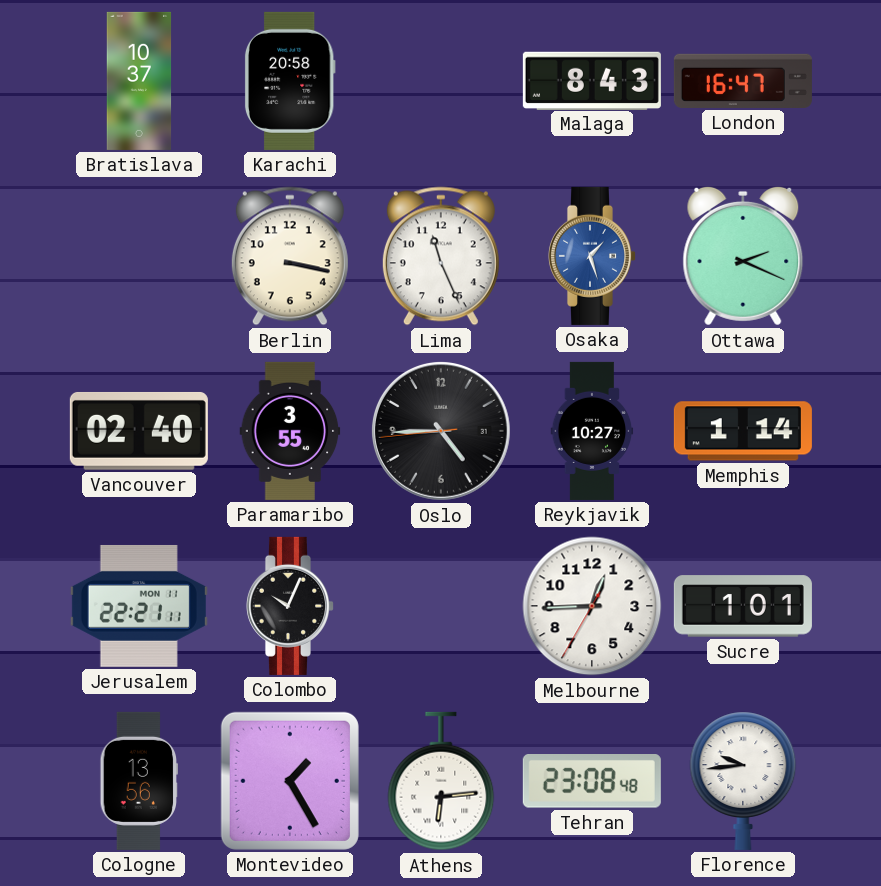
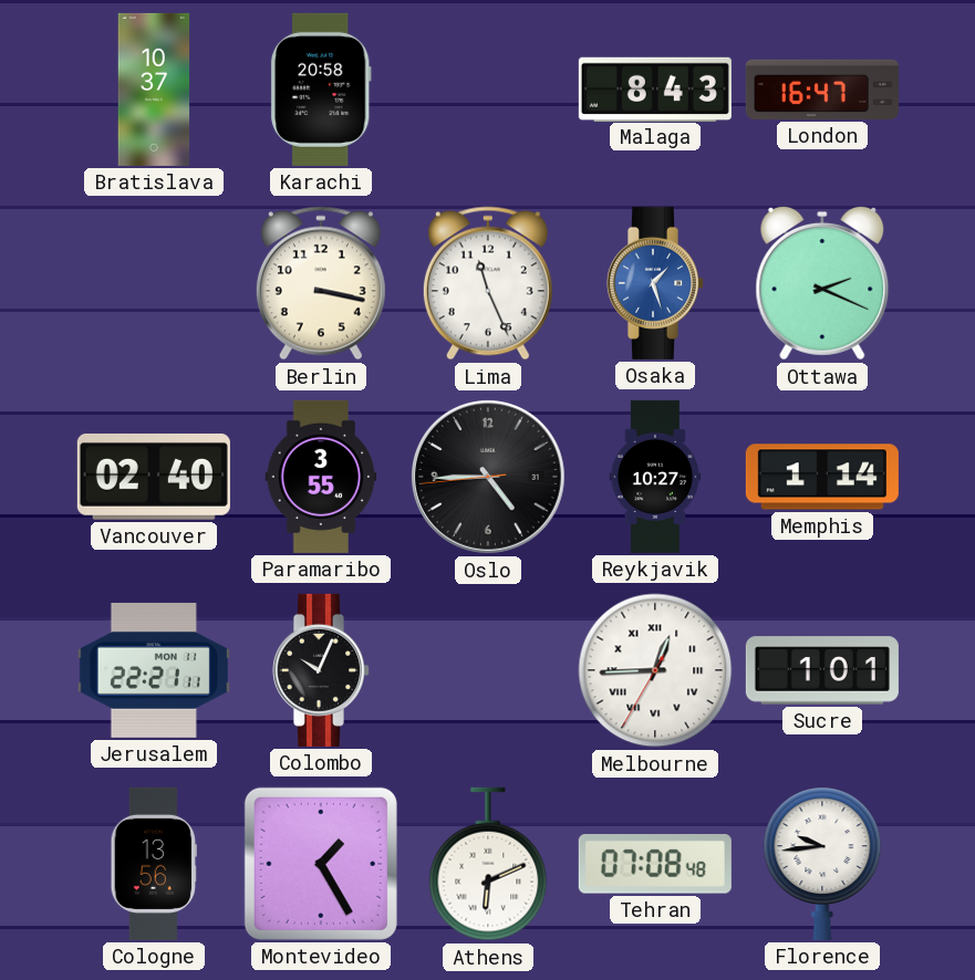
Melbourne numerals: Arabic -> Roman
Athens: 6:14 -> 6:11
Tehran: 23:08 -> 07:08
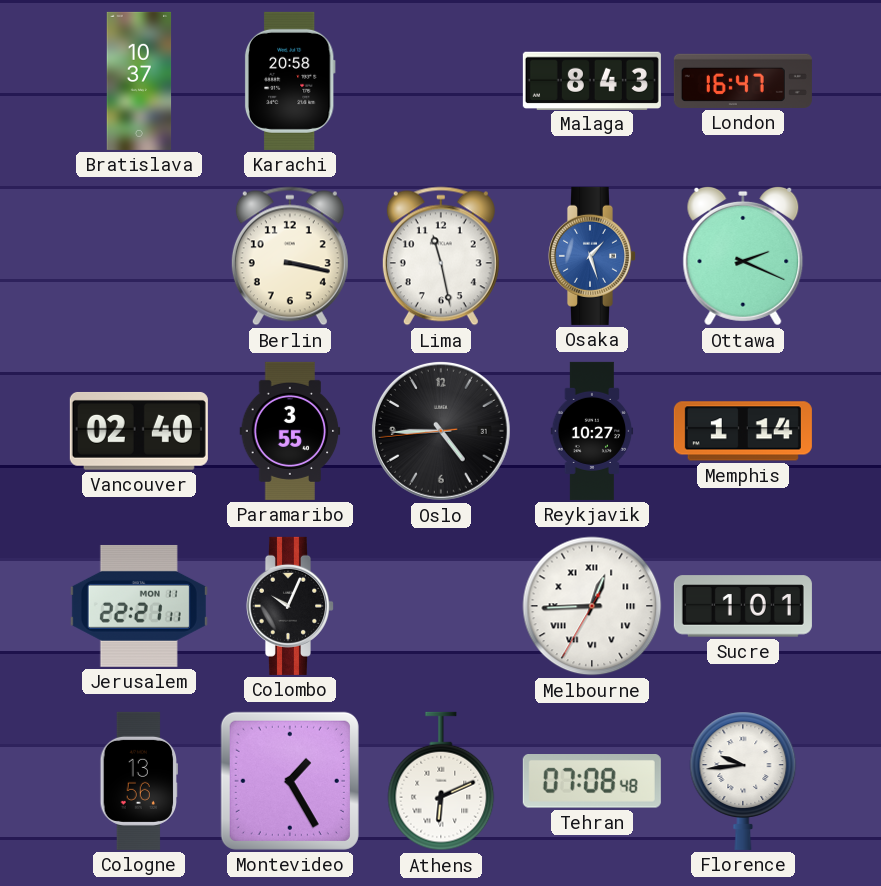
Lima: 11:26 -> 11:28
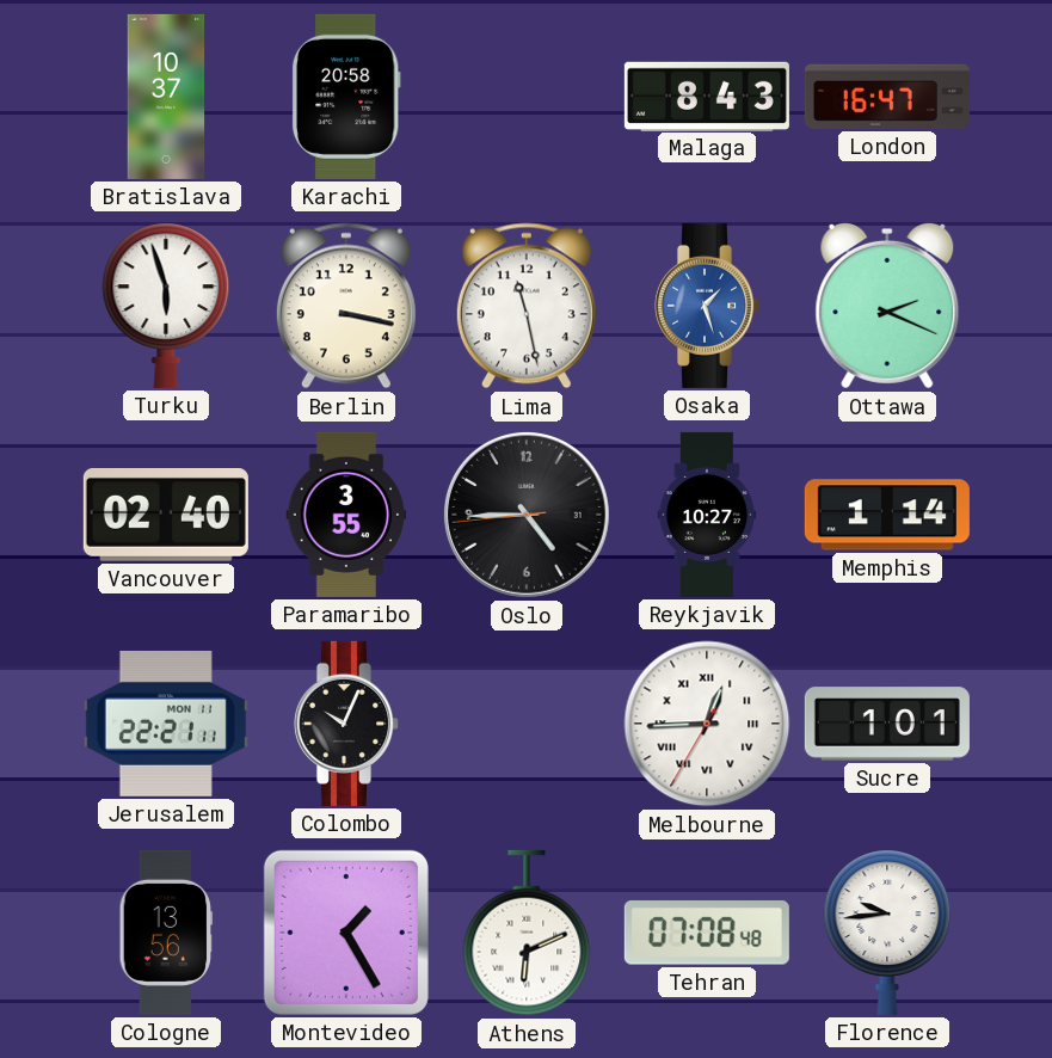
Turku: none -> 5:57
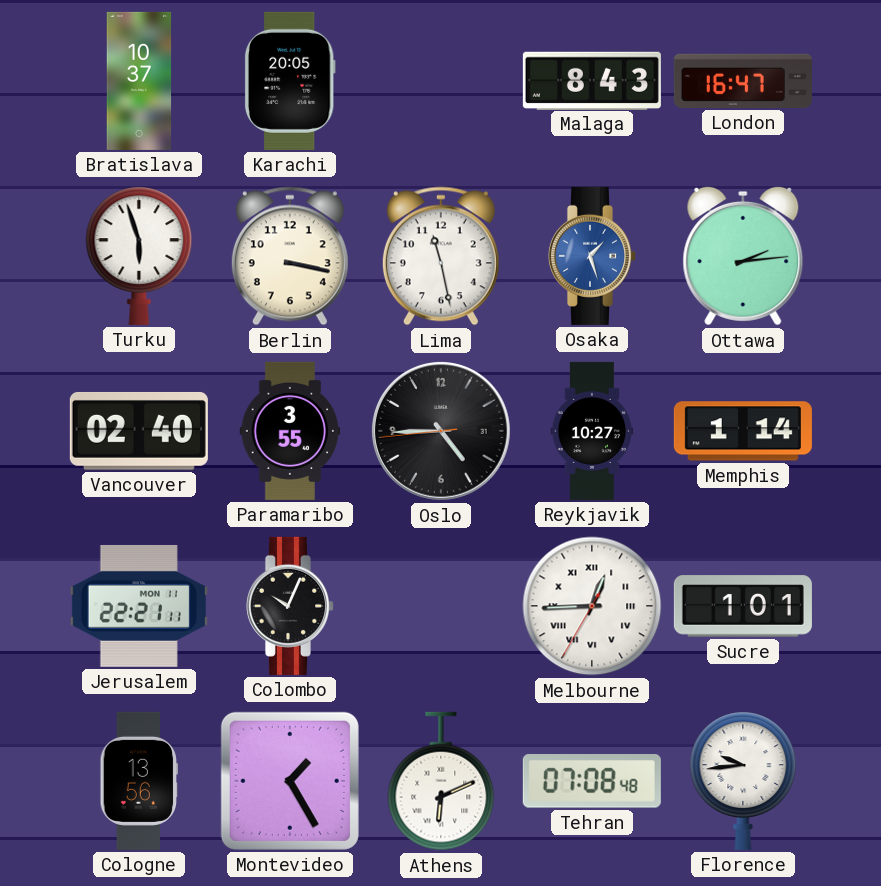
Karachi: 20:58 -> 20:05
Ottawa: 2:19 -> 2:14
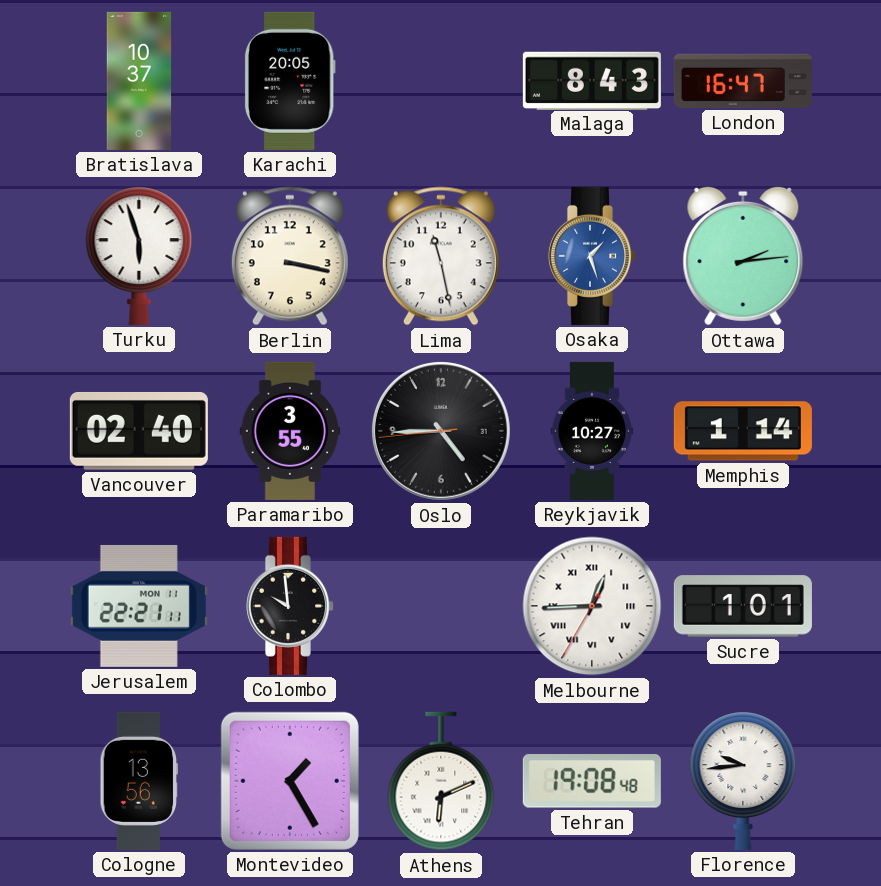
Colombo: 10:04 -> 9:59
Tehran: 07:08 -> 19:08
